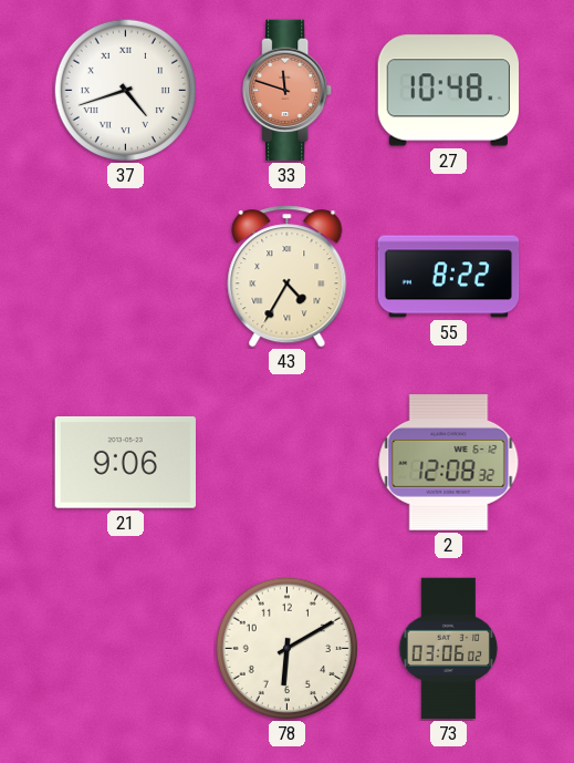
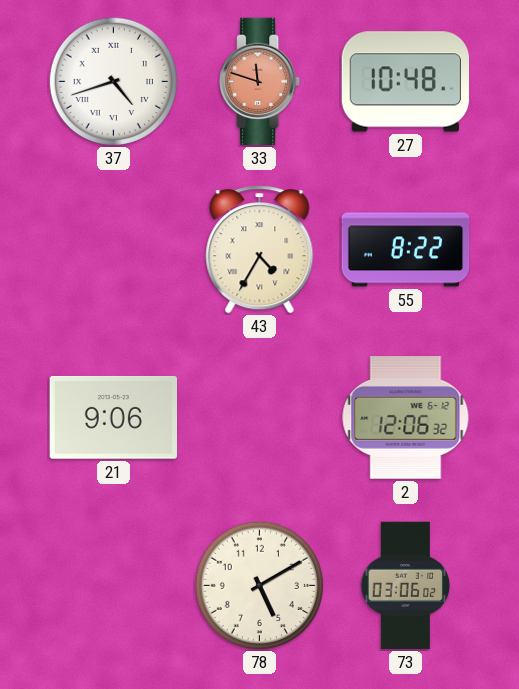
2: 12:08 -> 12:06
78: 6:10 -> 5:10
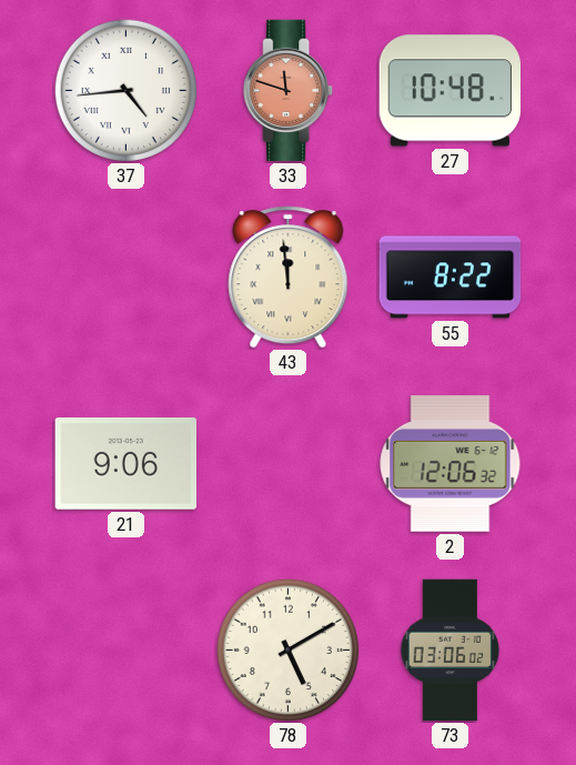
37: 4:42 -> 4:44
43: 4:35 -> 11:59
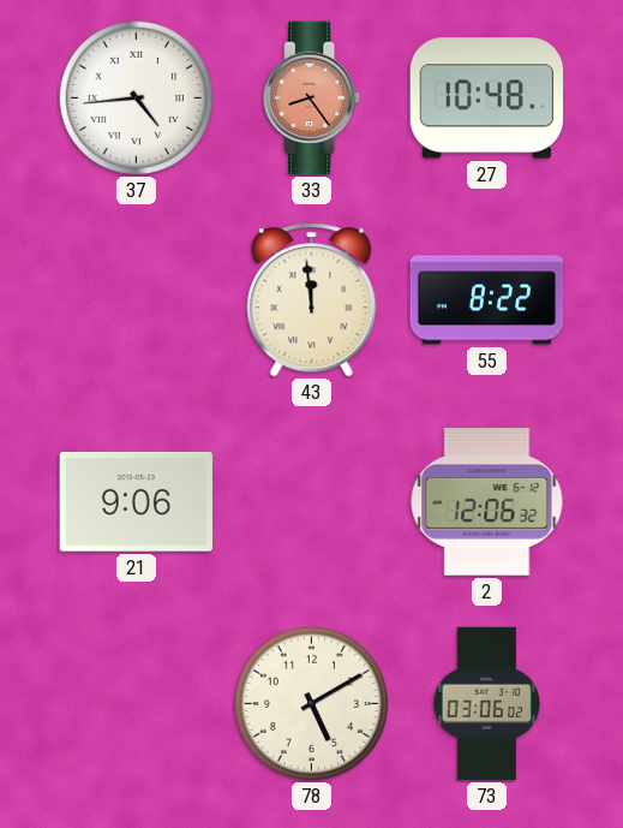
33: 11:48 -> 8:24
